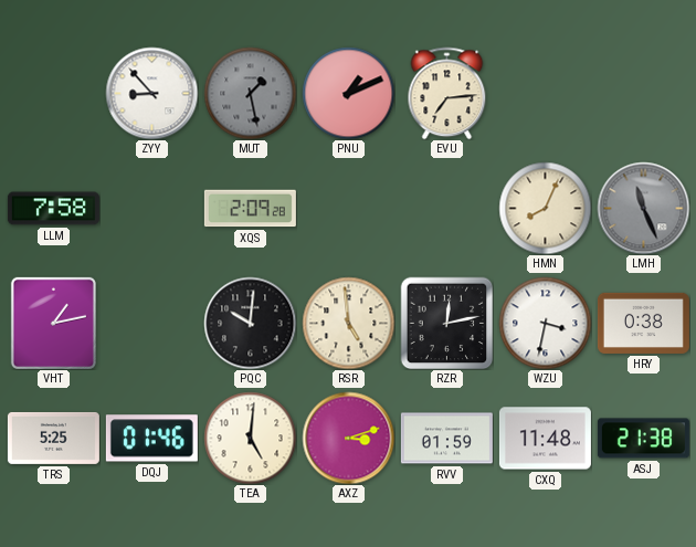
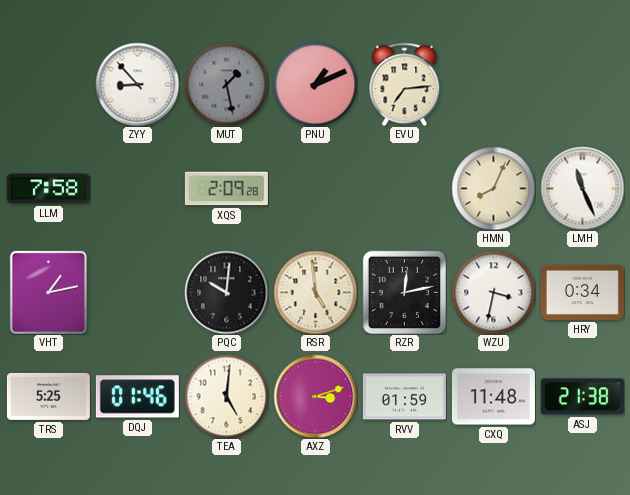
LMH dial: grey -> white
HRY: 0:38 -> 0:34
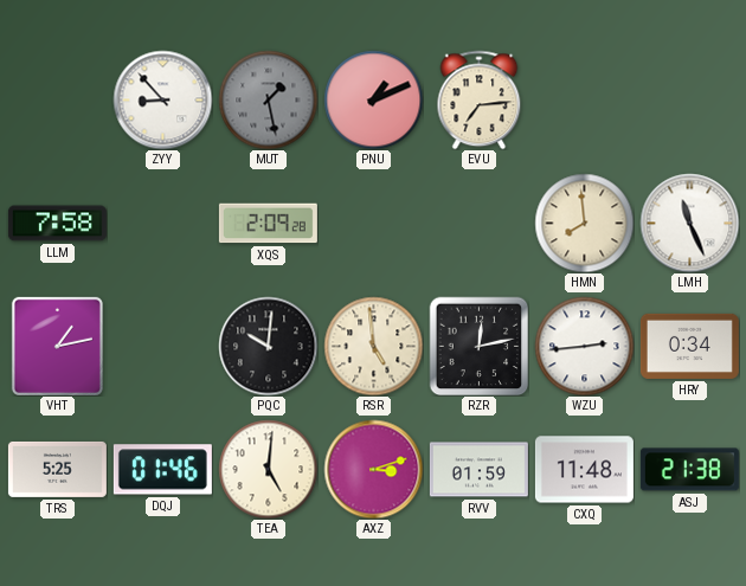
HMN: 8:04 -> 7:59
WZU: 3:32 -> 2:44
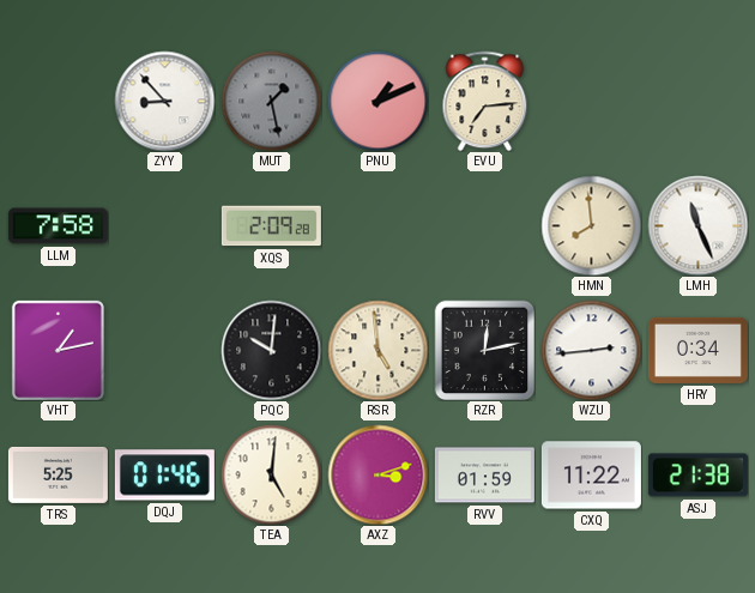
CXQ: 11:48 -> 11:22
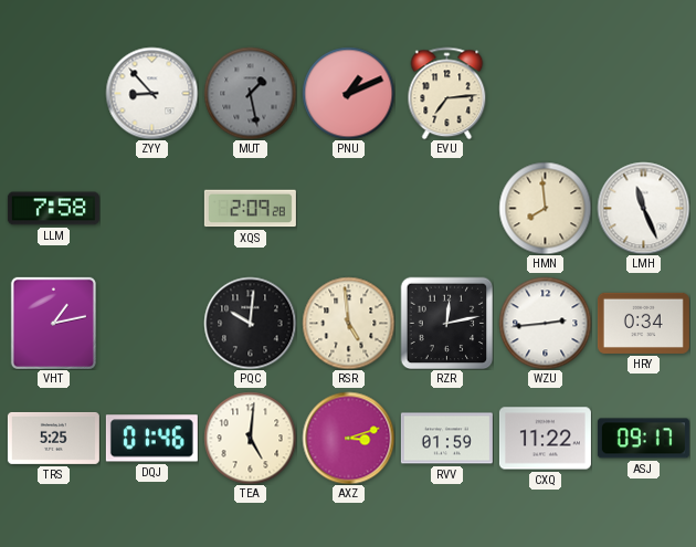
ASJ: 21:38 -> 09:17
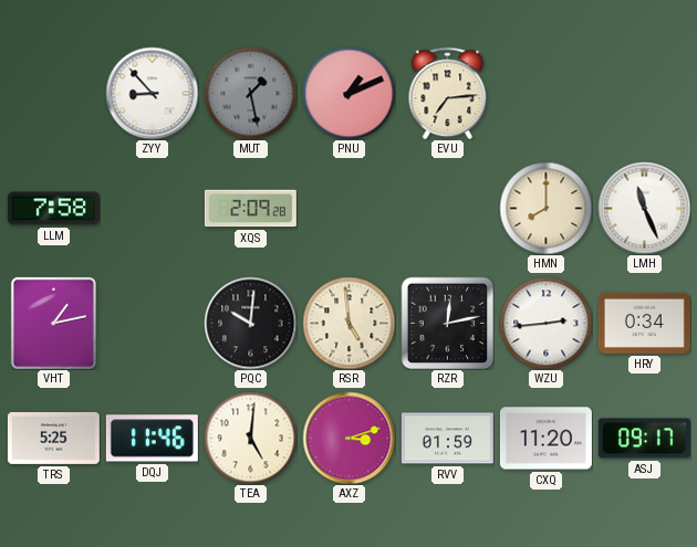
HMN: 7:59 -> 8:00
DQJ: 01:46 -> 11:46
CXQ: 11:22 -> 11:20
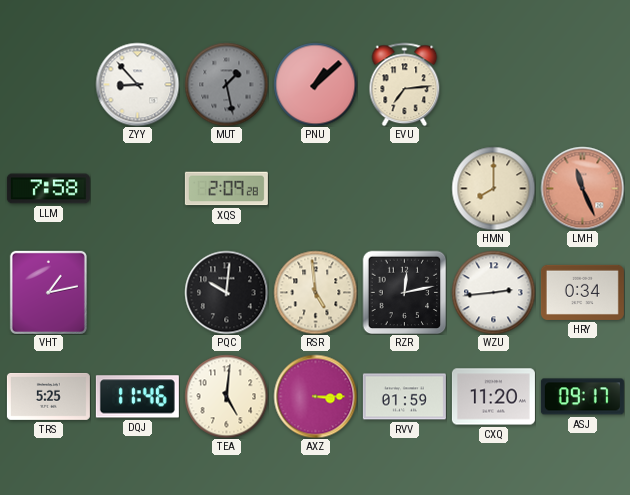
PNU: 1:11 -> 1:08
LMH dial: white -> salmon
AXZ: 3:12 -> 3:15
